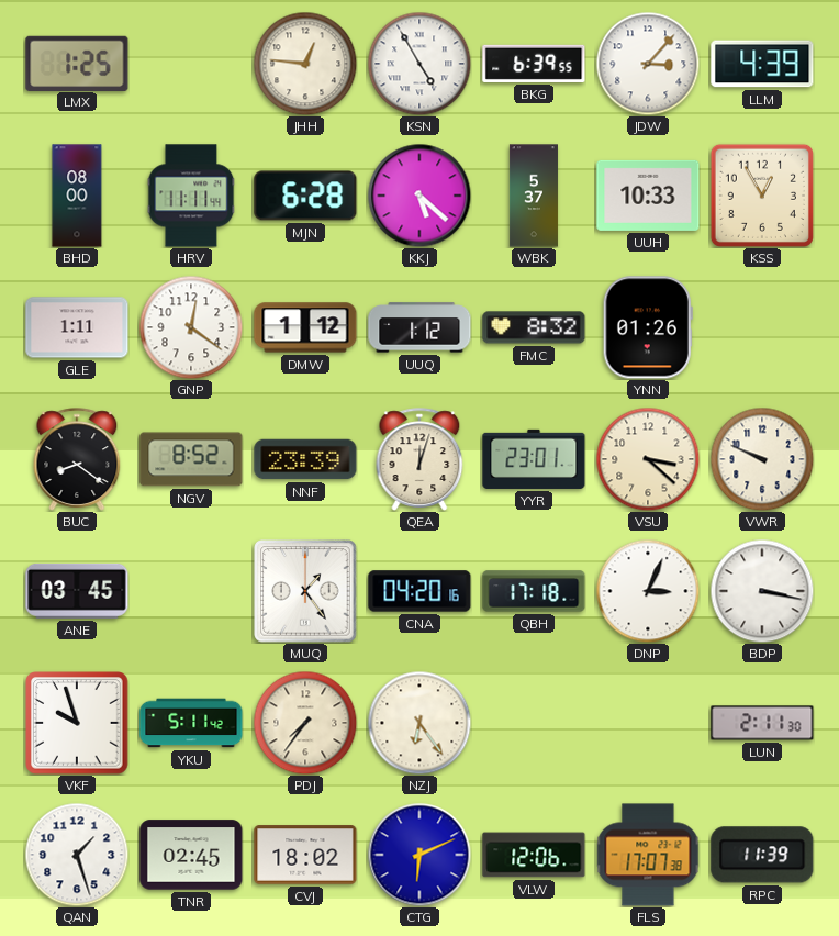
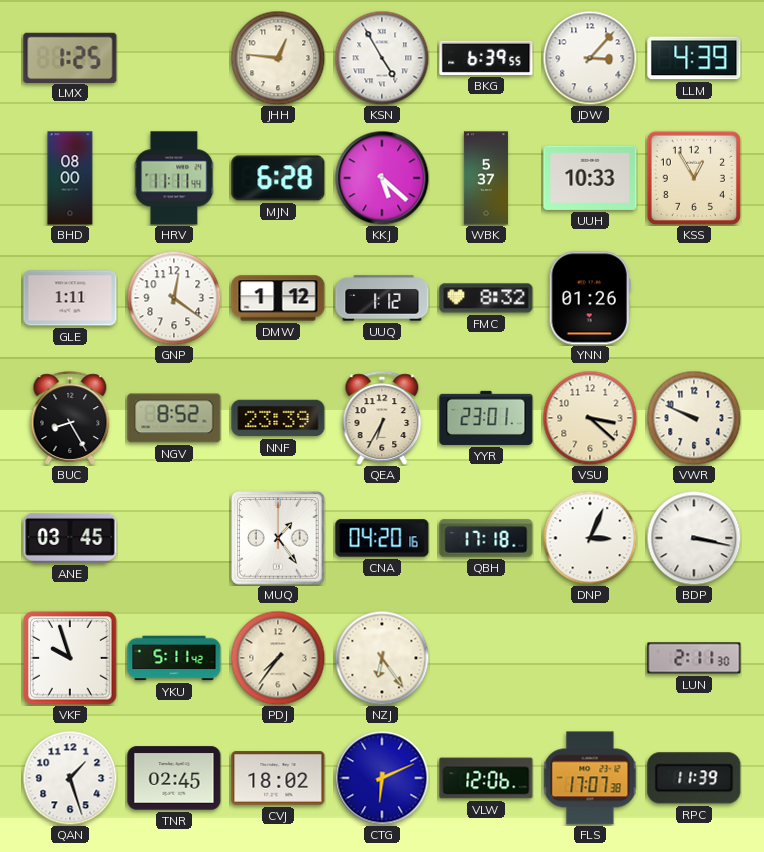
BUC: 8:21 -> 8:25
QEA: 12:03 -> 6:35
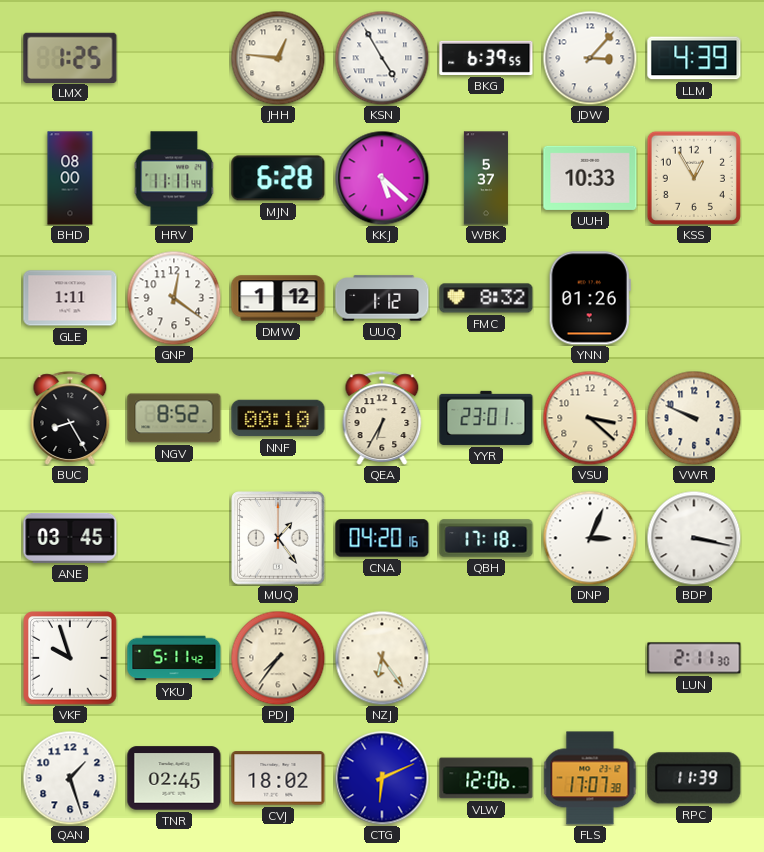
NNF: 23:39 -> 00:10
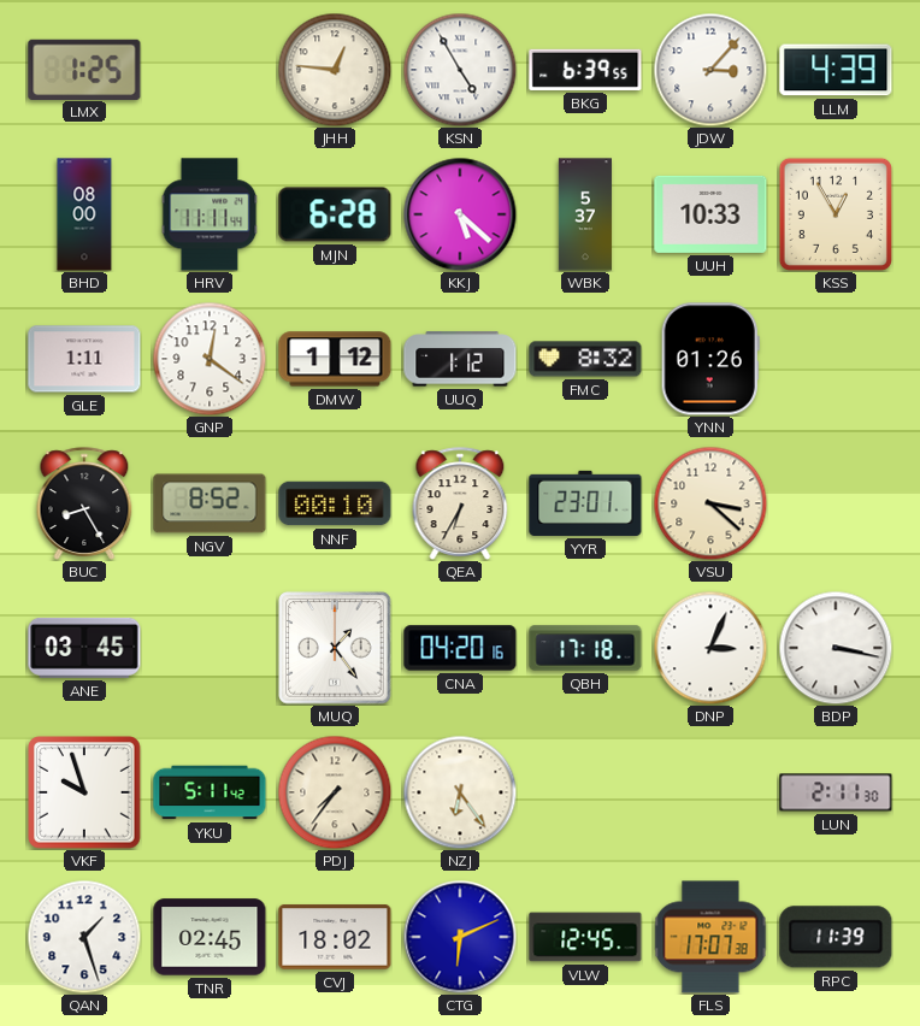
VWR: 9:49 -> none
VLW: 12:06 -> 12:45
